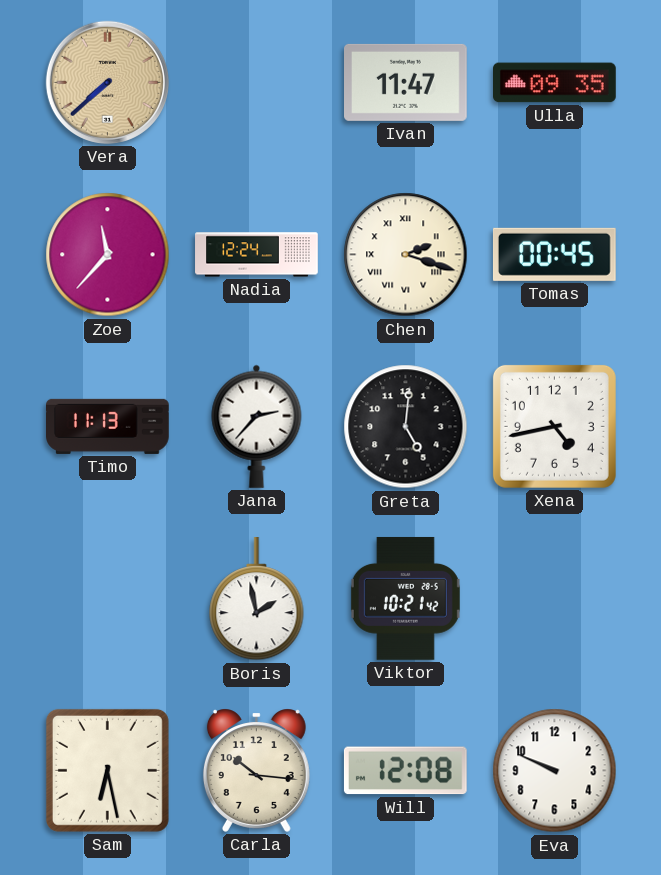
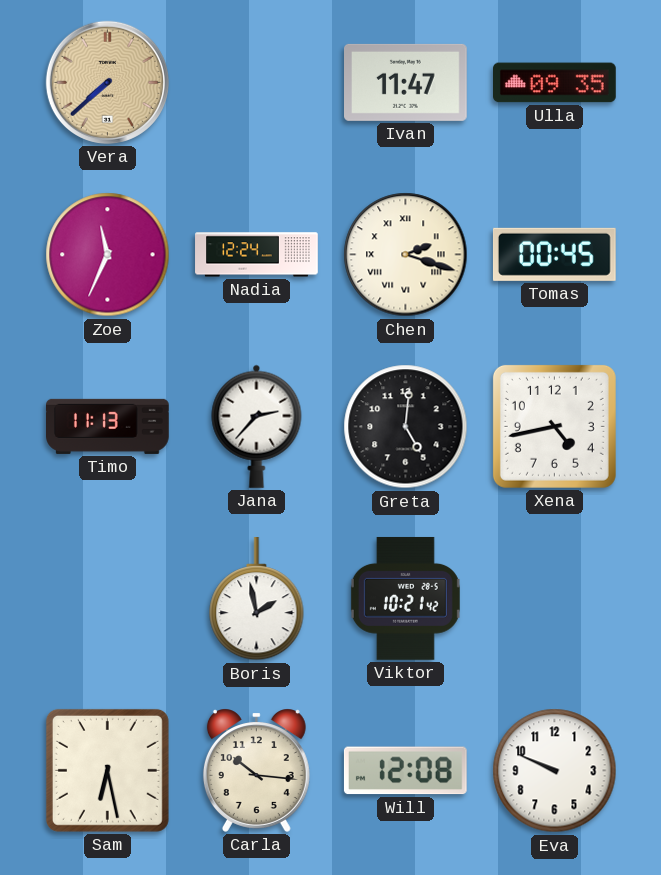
Zoe: 11:37 -> 11:34
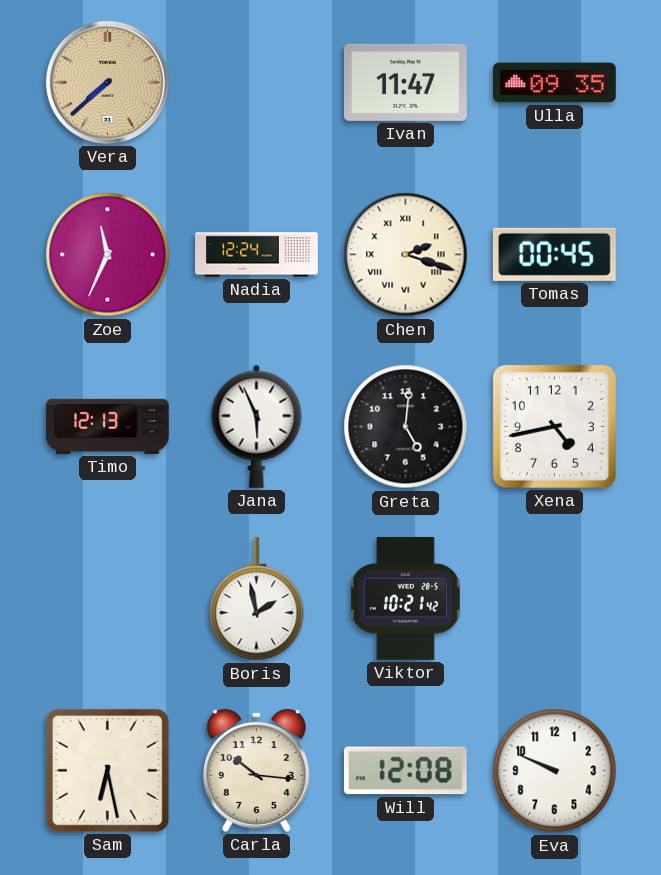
Timo: 11:13 -> 12:13
Jana: 2:37 -> 5:56
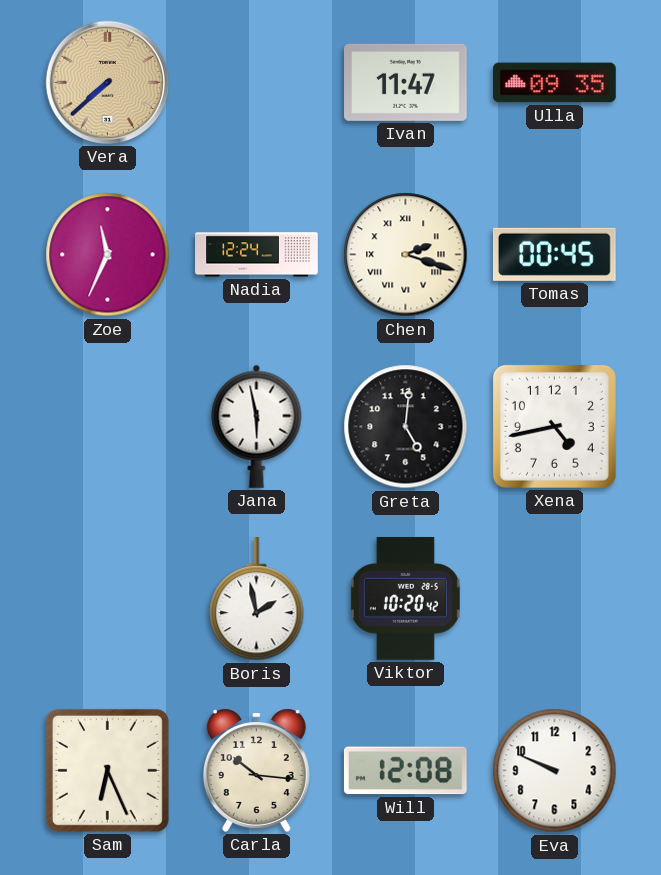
Timo: 12:13 -> none
Jana: 5:56 -> 5:58
Viktor: 10:21 -> 10:20
Sam: 6:28 -> 6:26
